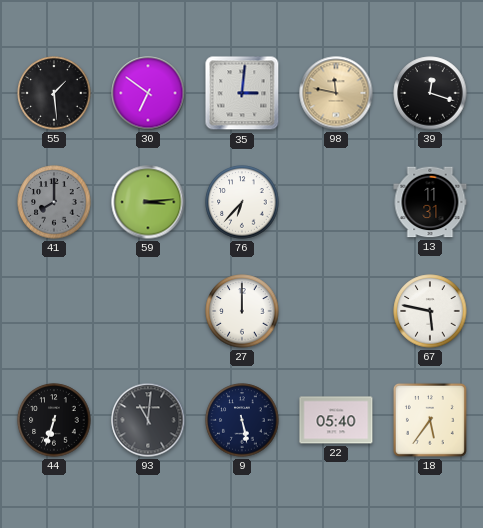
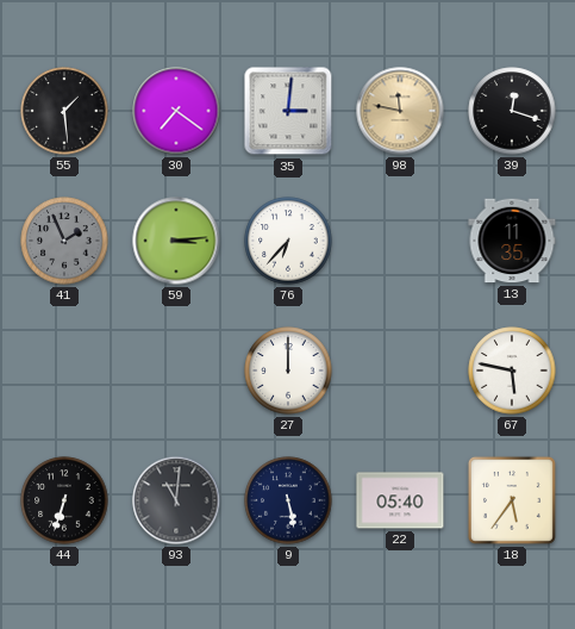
30: 6:51 -> 7:21
41: 8:00 -> 1:56
13: 11:31 -> 11:35
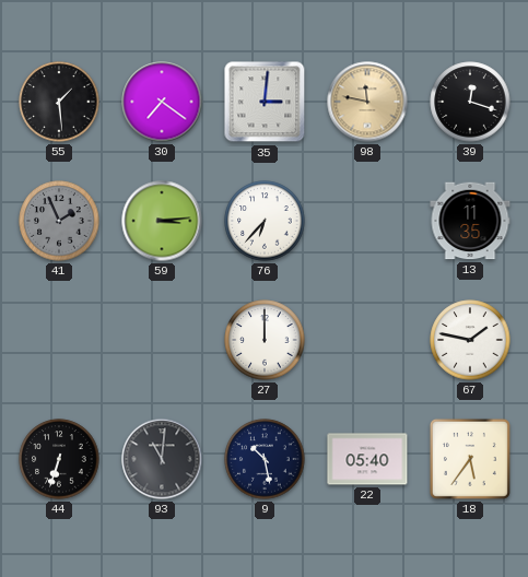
67: 5:47 -> 1:47
9: 5:28 -> 10:28
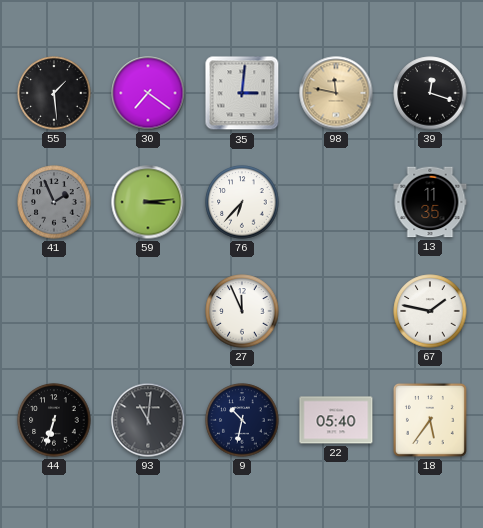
27: 12:00 -> 11:56
9: 10:28 -> 10:32
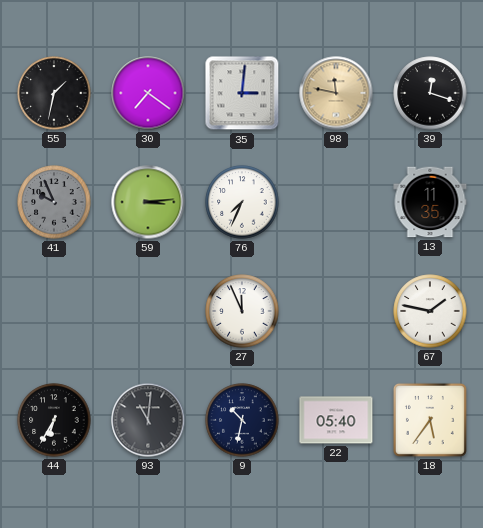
55: 1:29 -> 1:32
41: 1:56 -> 9:56
76: 6:37 -> 7:34
44: 6:33 -> 6:35
